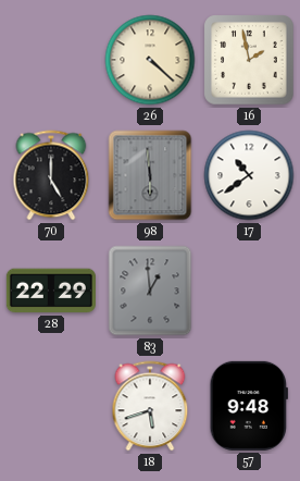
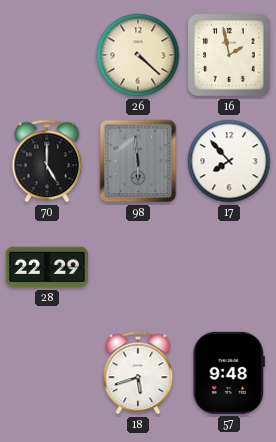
17: 10:39 -> 7:53
83: 12:59 -> none
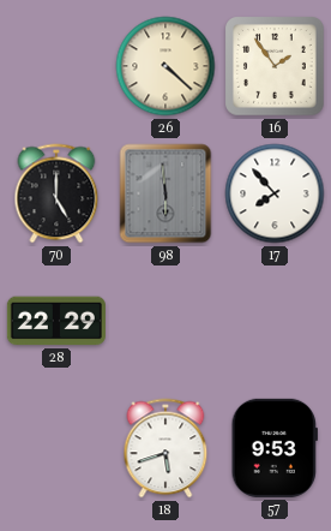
16: 1:58 -> 1:54
57: 9:48 -> 9:53
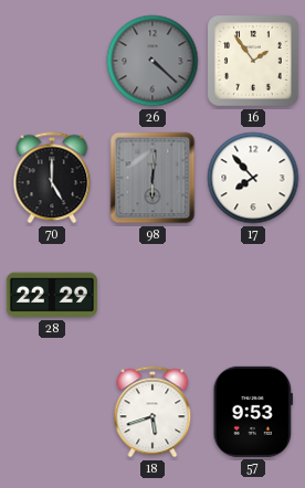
26 dial: cream -> grey
98: 5:59 -> 6:01
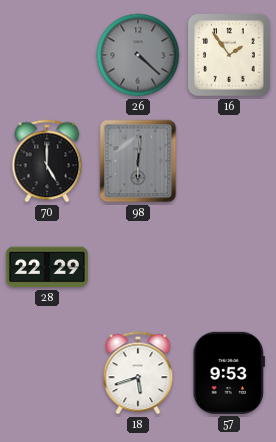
17: 7:53 -> none
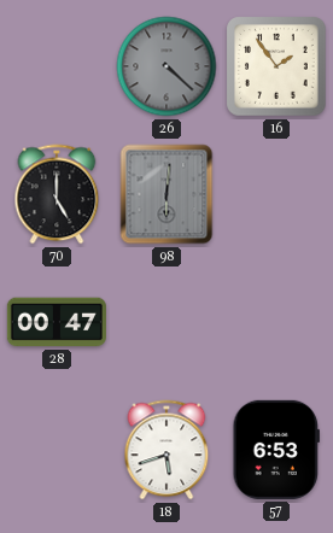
28: 22:29 -> 00:47
57: 9:53 -> 6:53
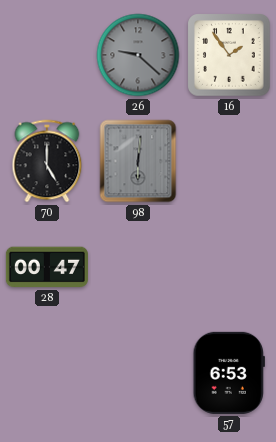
26: 4:22 -> 9:22
18: 5:42 -> none
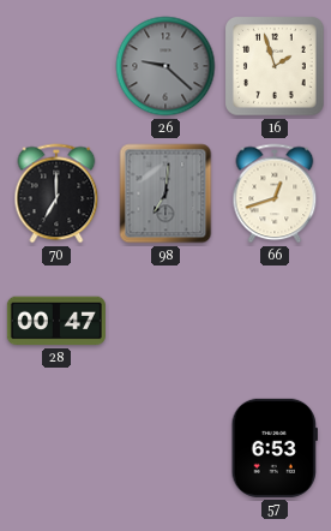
16: 1:54 -> 1:57
70: 5:00 -> 7:00
98: 6:01 -> 7:01
66: none -> 12:42
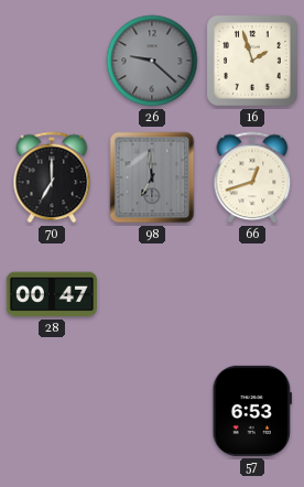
98: 7:01 -> 6:59
